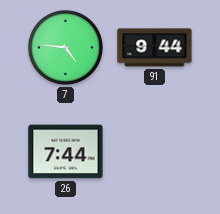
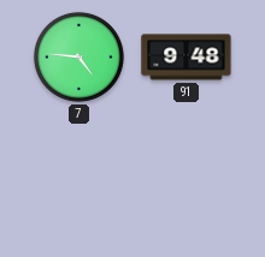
91: 9:44 -> 9:48
26: 7:44 -> none
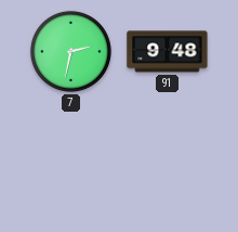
7: 4:46 -> 2:32
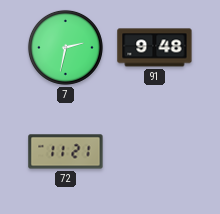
72: none -> 11:21
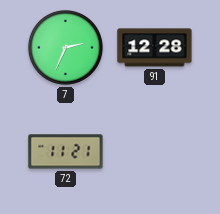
7: 2:32 -> 2:34
91: 9:48 -> 12:28
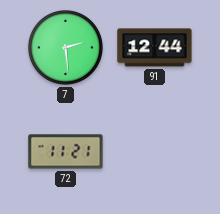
7: 2:34 -> 2:29
91: 12:28 -> 12:44
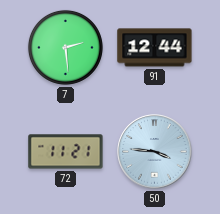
50: none -> 3:46
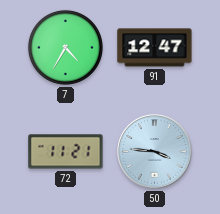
7: 2:29 -> 4:35
91: 12:44 -> 12:47
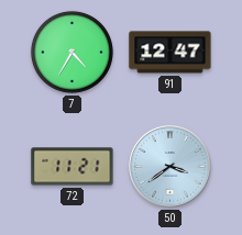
50: 3:46 -> 3:39
